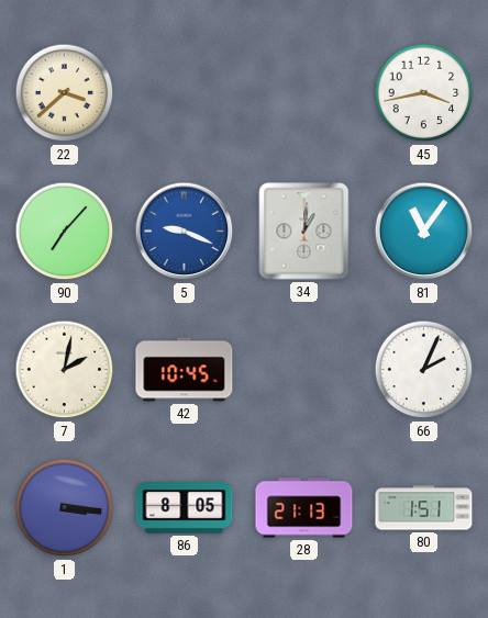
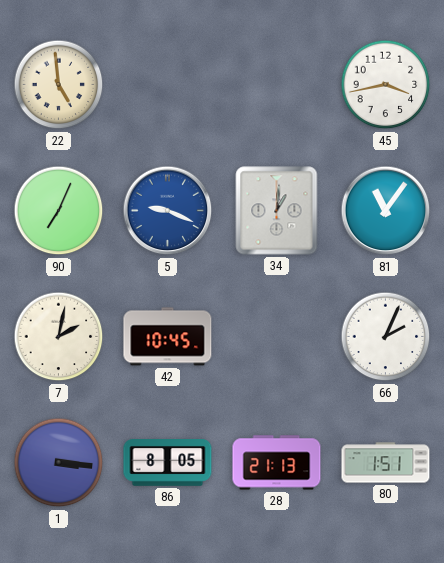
22: 3:38 -> 4:59
90: 7:07 -> 7:04
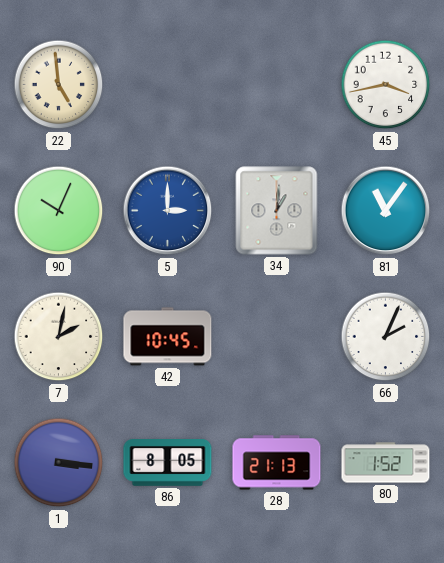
90: 7:04 -> 10:04
5: 9:19 -> 3:00
80: 1:51 -> 1:52
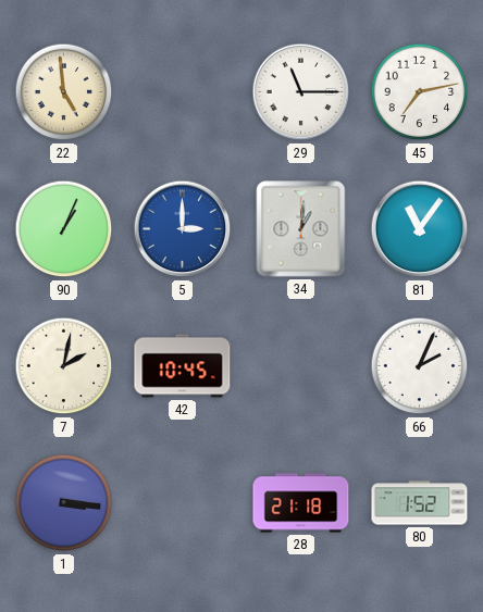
29: none -> 11:15
45: 3:43 -> 7:13
90: 10:04 -> 1:04
86: 8:05 -> none
28: 21:13 -> 21:18
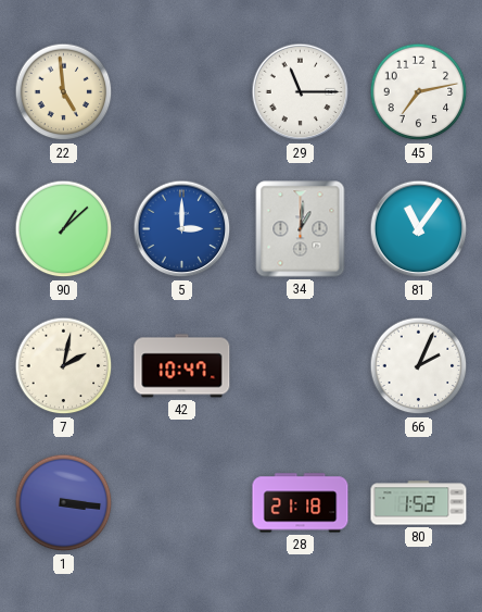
90: 1:04 -> 1:08
42: 10:45 -> 10:47
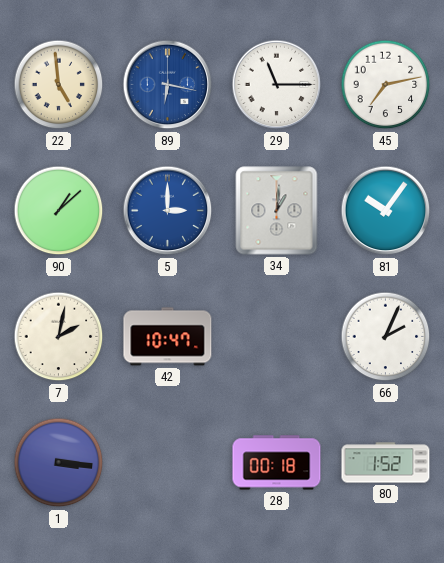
89: none -> 6:17
81: 11:06 -> 10:06
28: 21:18 -> 00:18
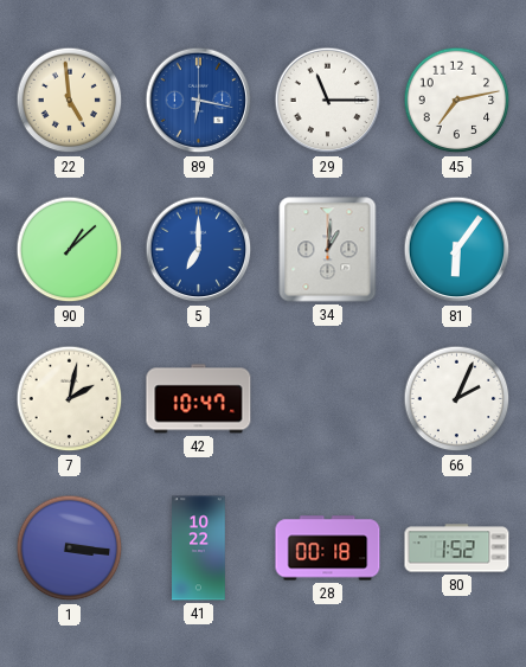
5: 3:00 -> 7:00
81: 10:06 -> 6:06
41: none -> 10:22
